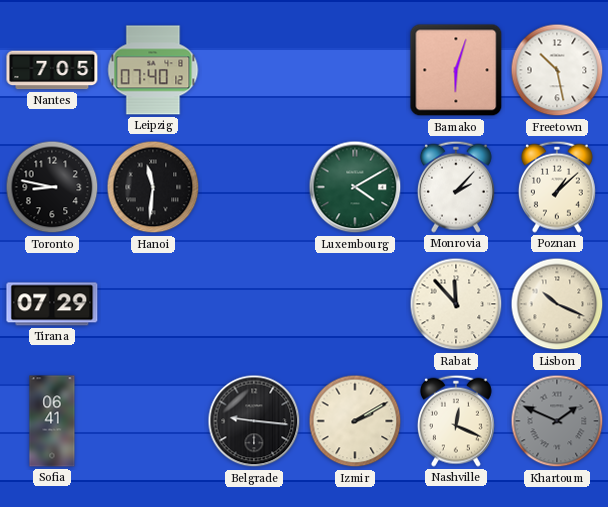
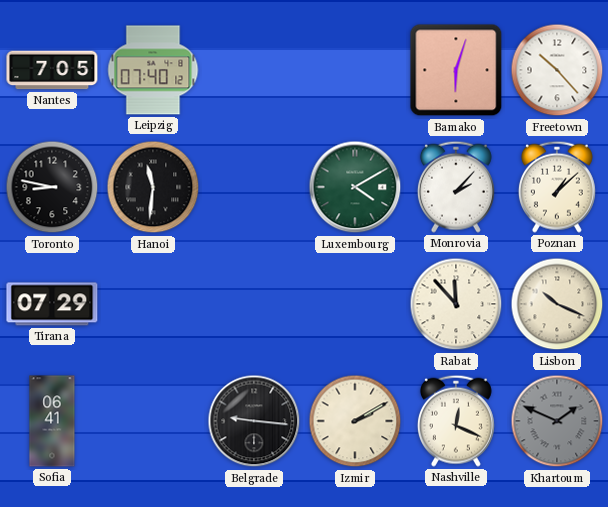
Freetown: 10:28 -> 10:23
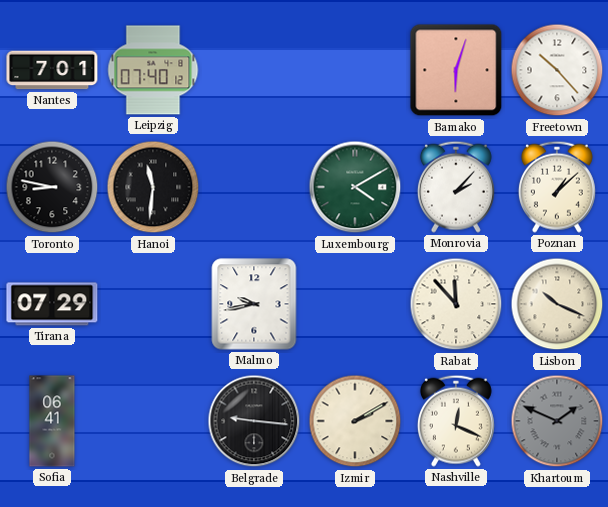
Nantes: 7:05 -> 7:01
Malmo: none -> 9:43
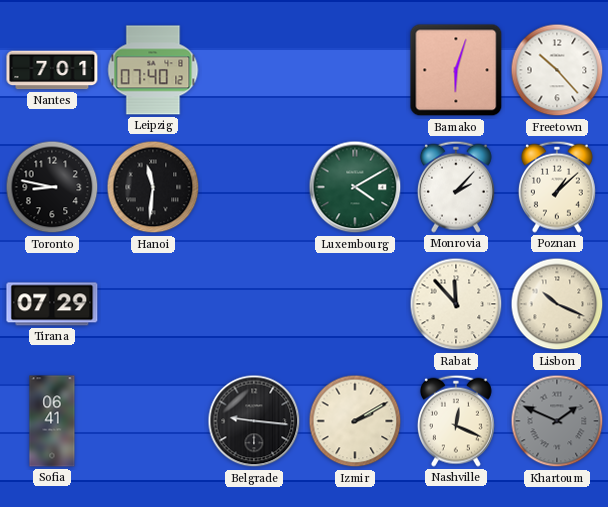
Malmo: 9:43 -> none
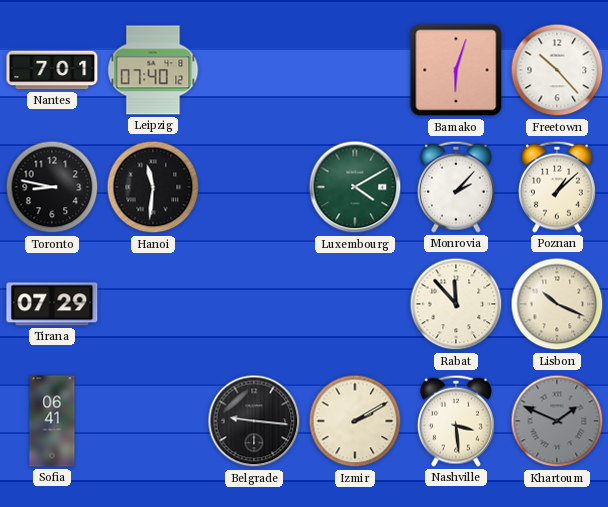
Nashville: 12:19 -> 3:29
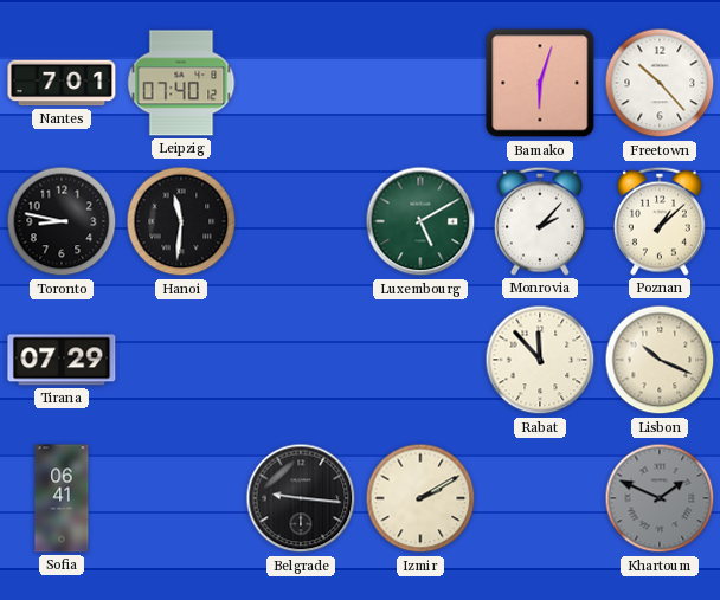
Luxembourg: 4:10 -> 5:10
Nashville: 3:29 -> none
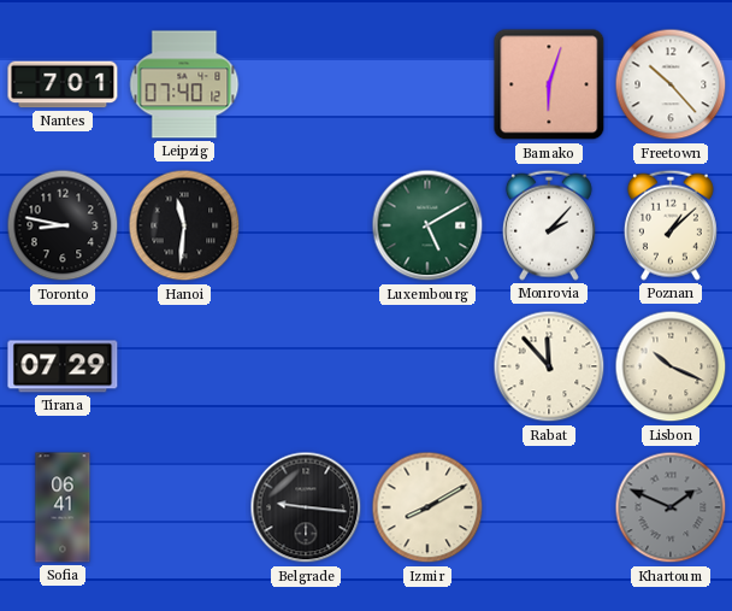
Izmir: 2:10 -> 8:10
